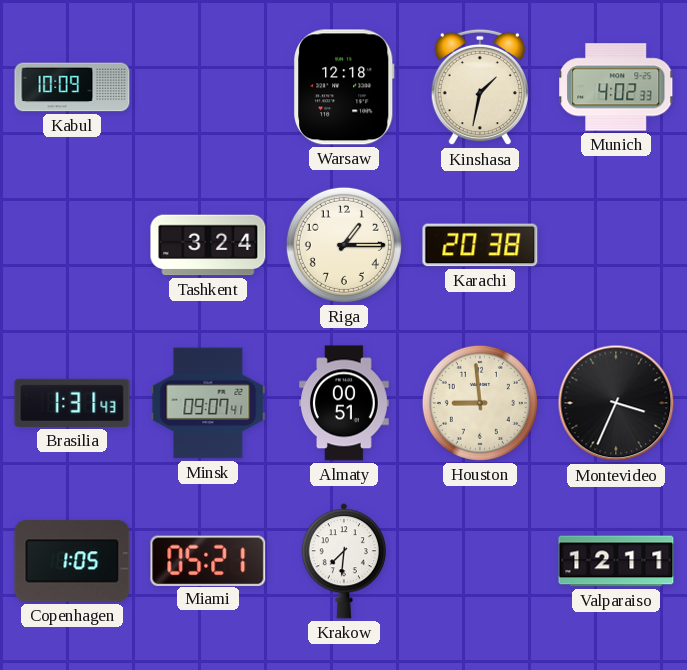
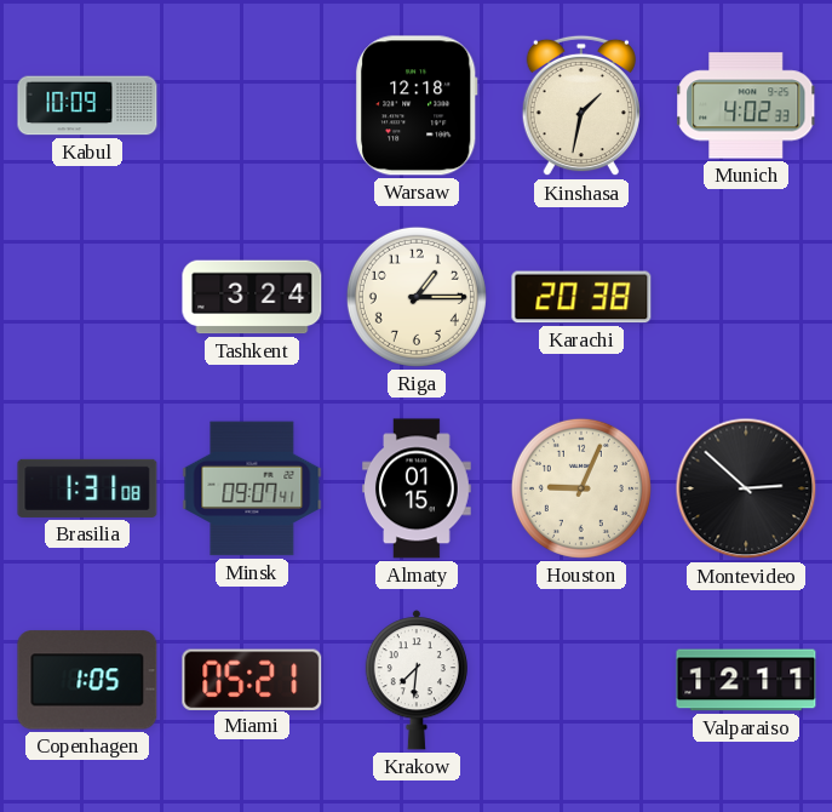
Brasilia: 1:31:43 -> 1:31:08
Almaty: 00:51 -> 01:15
Houston: 8:59 -> 9:04
Montevideo: 3:34 -> 2:52
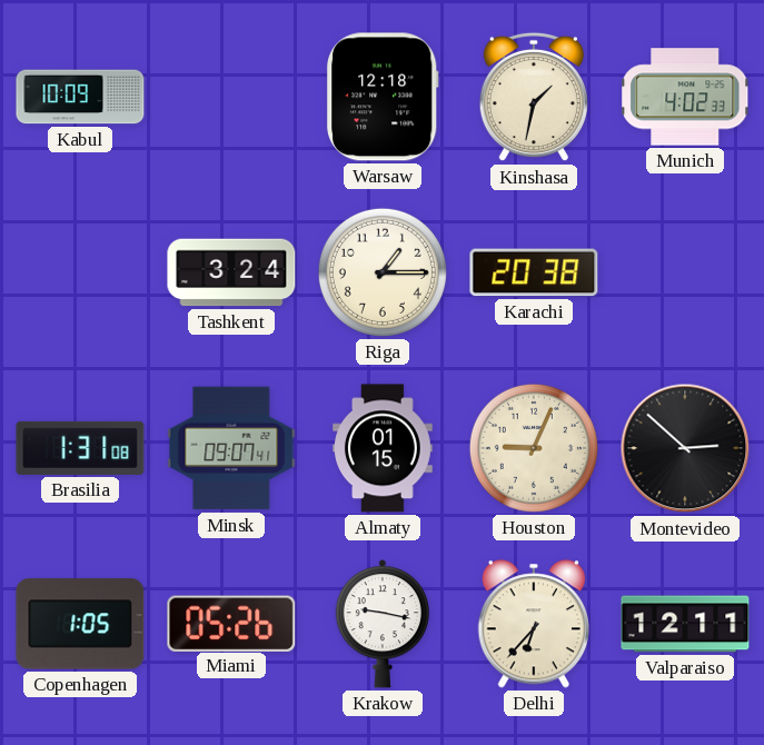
Miami: 05:21 -> 05:26
Krakow: 7:31 -> 9:17
Delhi: none -> 6:37
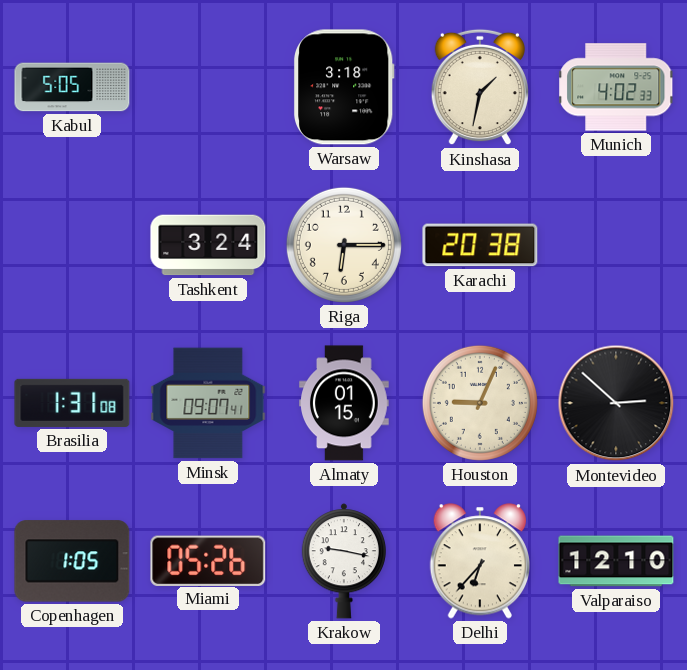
Kabul: 10:09 -> 5:05
Warsaw: 12:18 -> 3:18
Riga: 1:15 -> 6:15
Valparaiso: 12:11 -> 12:10
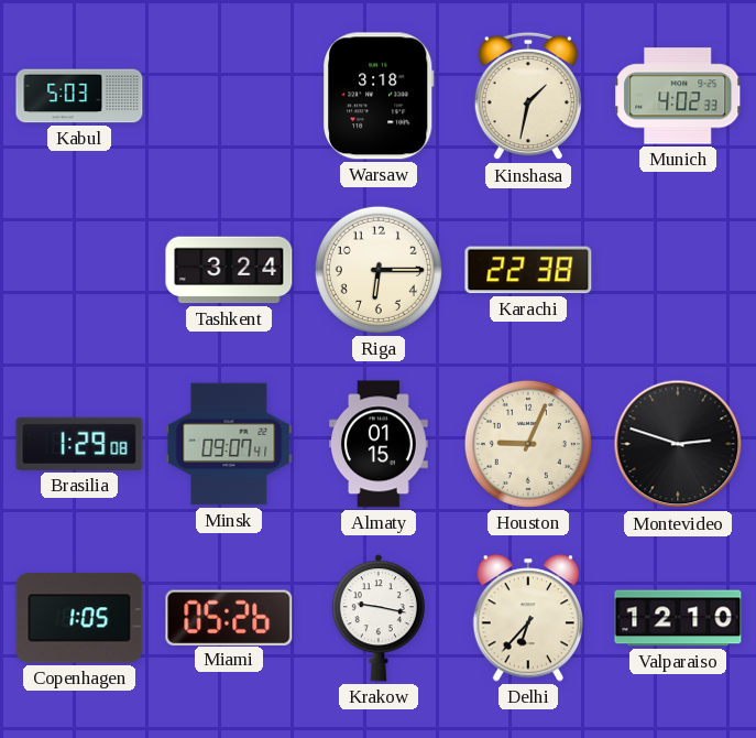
Kabul: 5:05 -> 5:03
Karachi: 20:38 -> 22:38
Brasilia: 1:31 -> 1:29
Montevideo: 2:52 -> 2:48
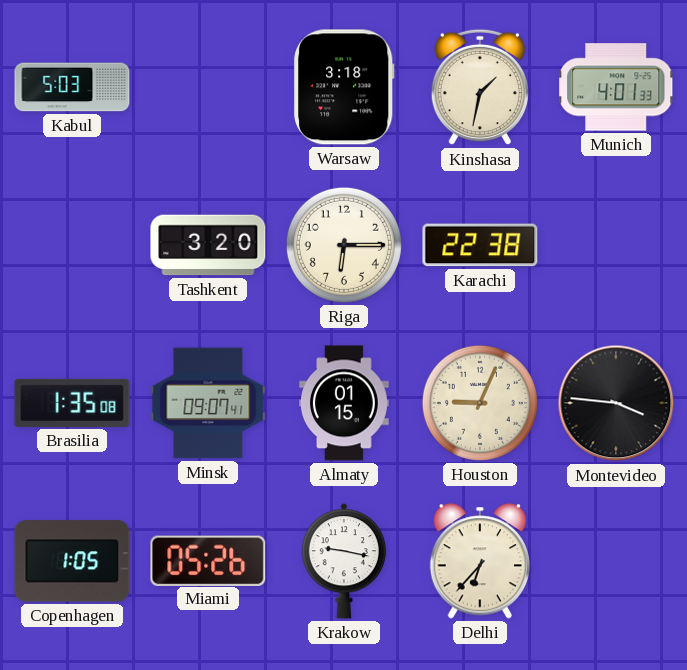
Munich: 4:02 -> 4:01
Tashkent: 3:24 -> 3:20
Brasilia: 1:29 -> 1:35
Montevideo: 2:48 -> 3:46
Valparaiso: 12:10 -> none
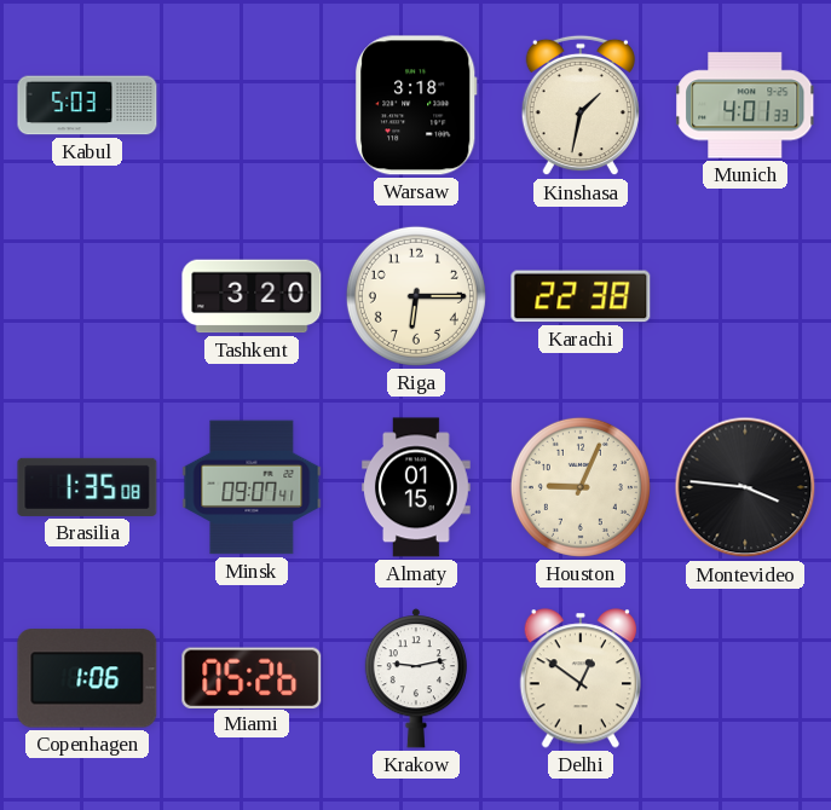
Copenhagen: 1:05 -> 1:06
Krakow: 9:17 -> 9:13
Delhi: 6:37 -> 12:51
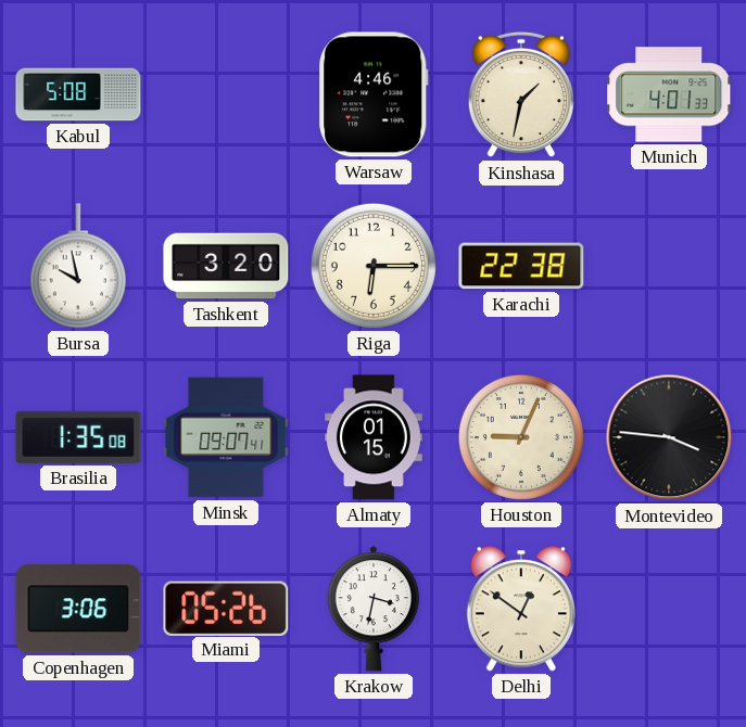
Kabul: 5:03 -> 5:08
Warsaw: 3:18 -> 4:46
Bursa: none -> 9:58
Copenhagen: 1:06 -> 3:06
Krakow: 9:13 -> 3:32
